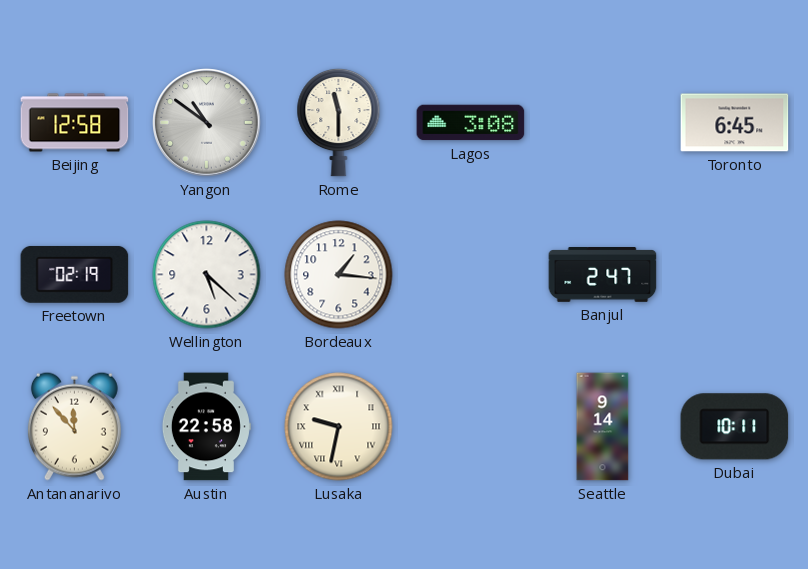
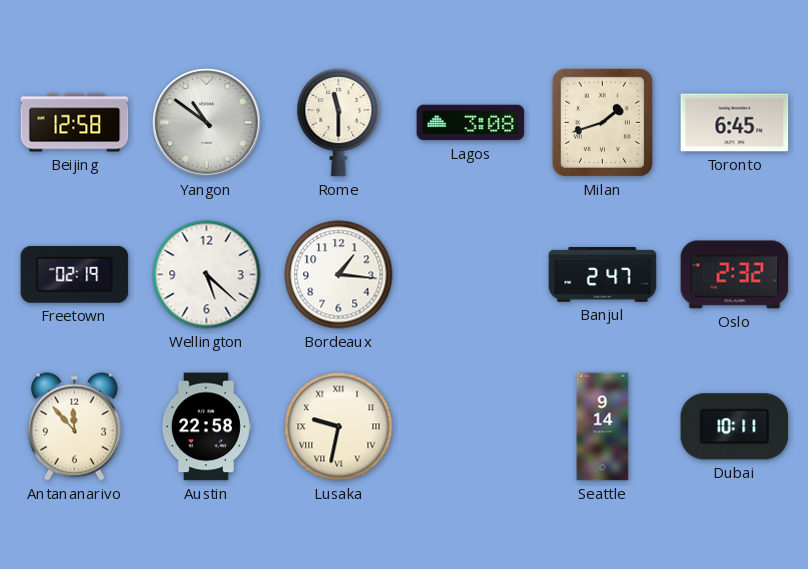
Milan: none -> 1:42
Oslo: none -> 2:32
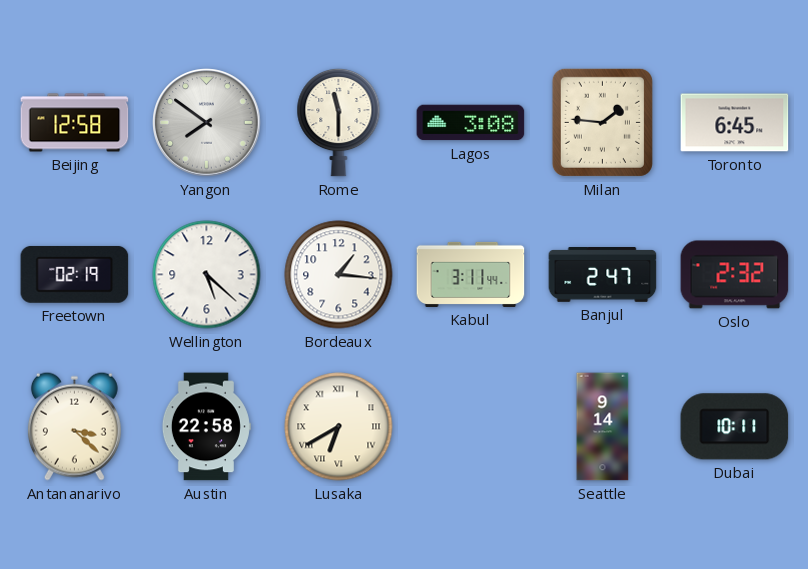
Yangon: 10:51 -> 7:51
Milan: 1:42 -> 1:46
Kabul: none -> 3:11
Antananarivo: 11:53 -> 3:22
Lusaka: 9:32 -> 6:40
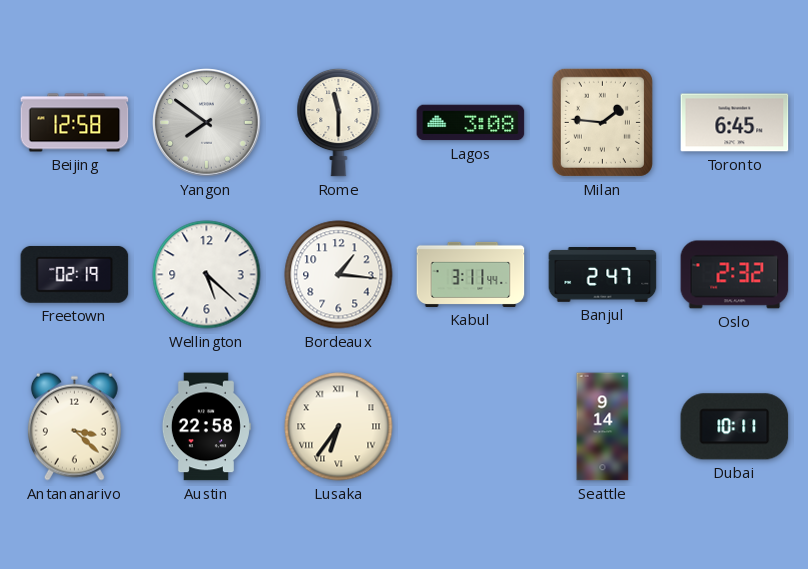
Lusaka: 6:40 -> 6:36
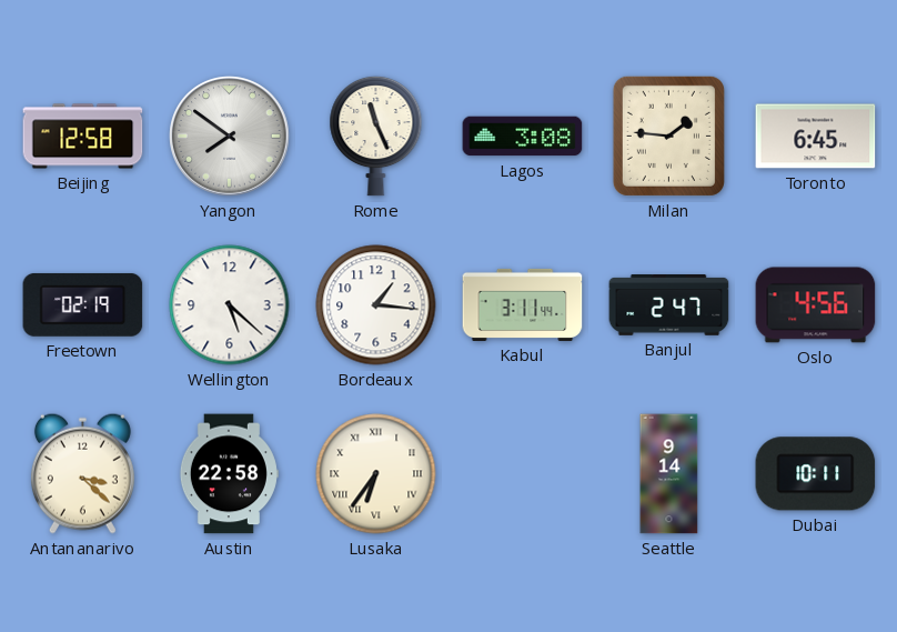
Rome: 11:30 -> 11:26
Oslo: 2:32 -> 4:56
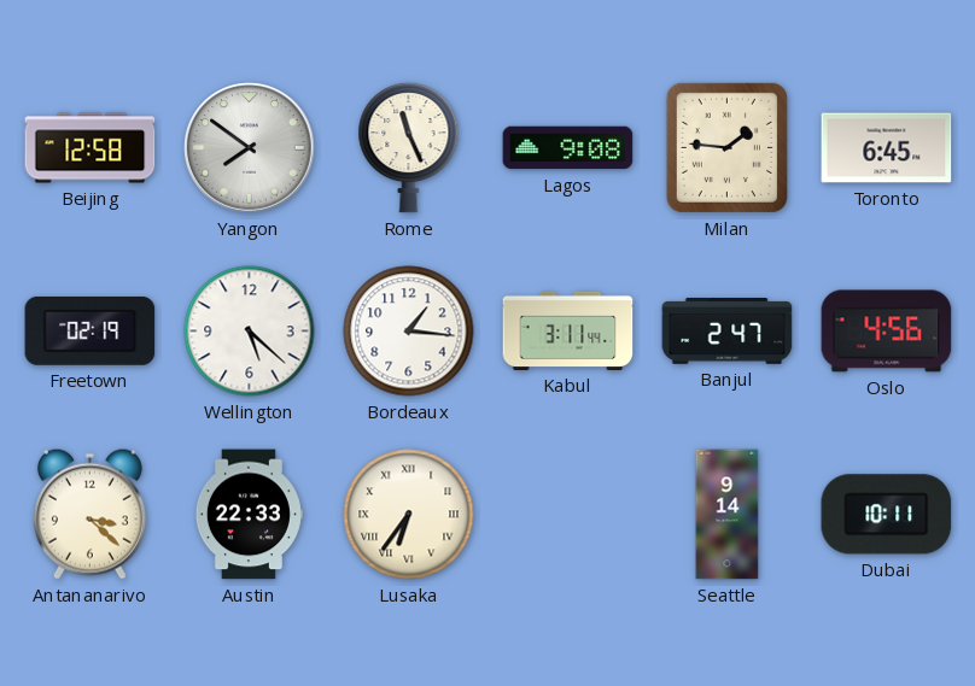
Lagos: 3:08 -> 9:08
Austin: 22:58 -> 22:33
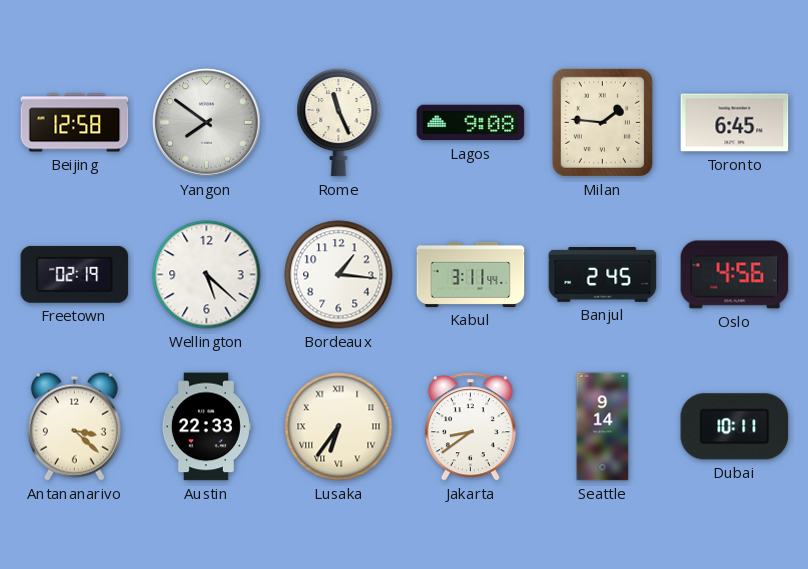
Banjul: 2:47 -> 2:45
Jakarta: none -> 8:39
